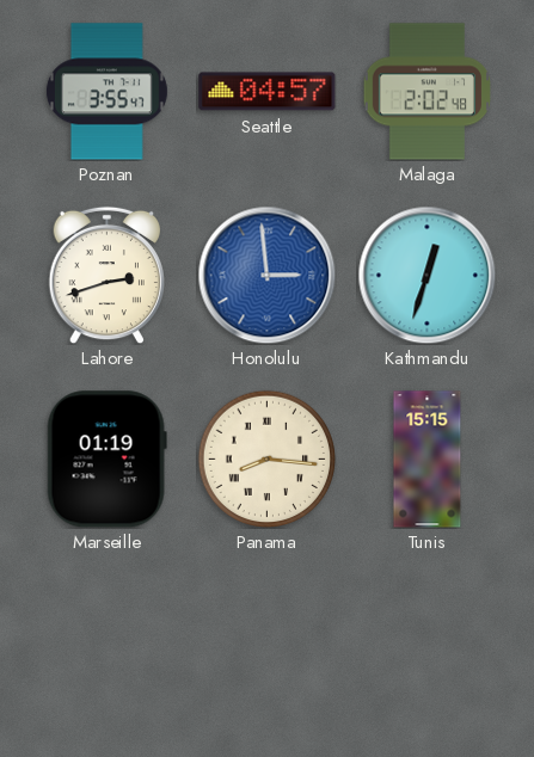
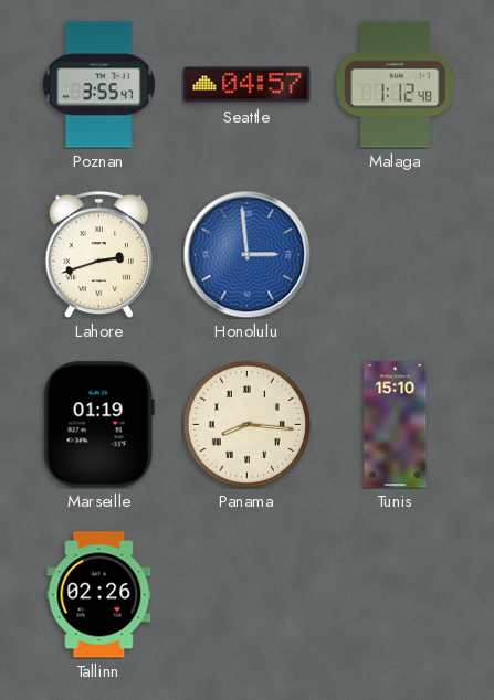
Malaga: 2:02 -> 1:12
Kathmandu: 12:33 -> none
Tunis: 15:15 -> 15:10
Tallinn: none -> 02:26
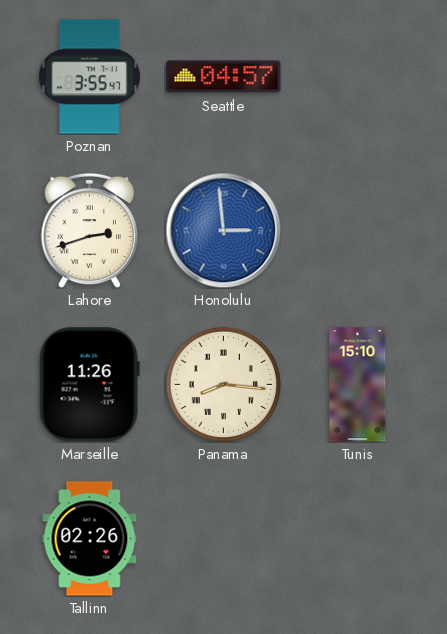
Malaga: 1:12 -> none
Marseille: 01:19 -> 11:26
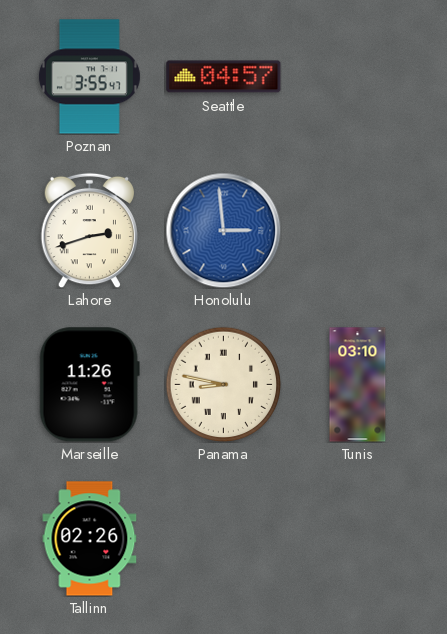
Panama: 8:16 -> 8:47
Tunis: 15:10 -> 03:10
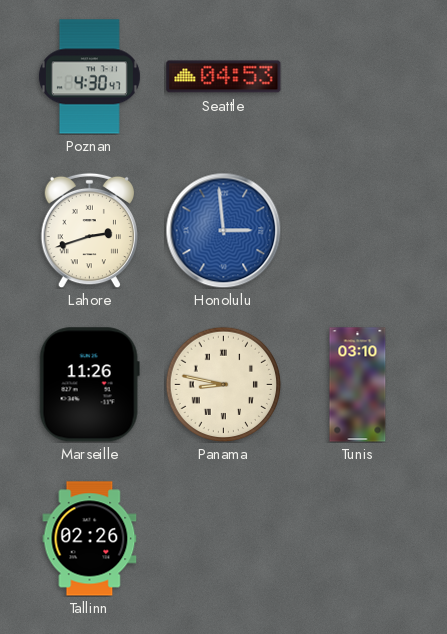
Poznan: 3:55 -> 4:30
Seattle: 04:57 -> 04:53
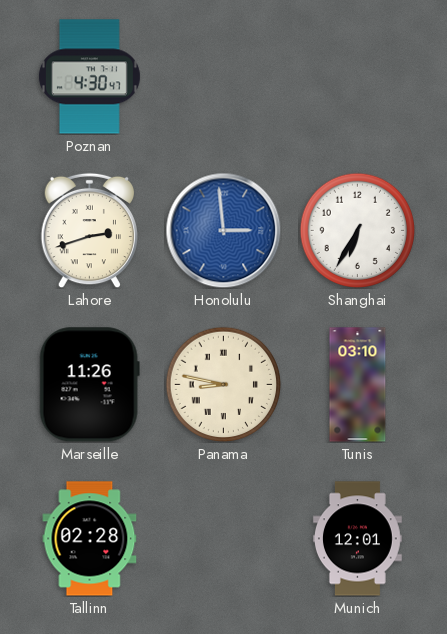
Seattle: 04:53 -> none
Shanghai: none -> 6:35
Tallinn: 02:26 -> 02:28
Munich: none -> 12:01
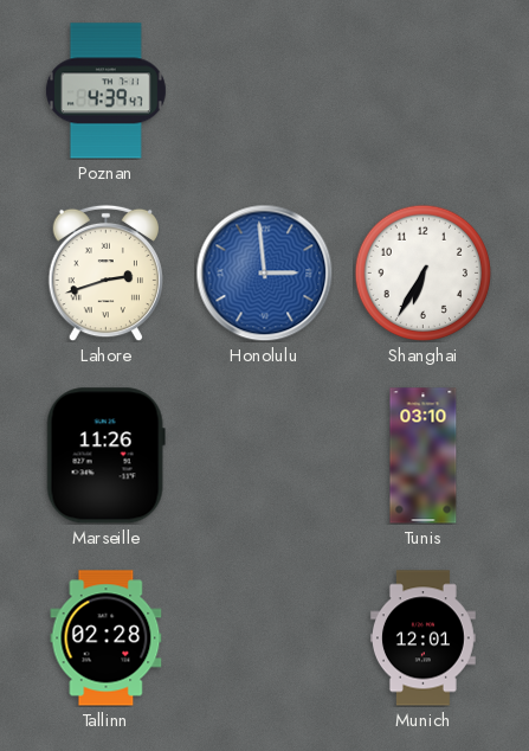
Poznan: 4:30 -> 4:39
Panama: 8:47 -> none
